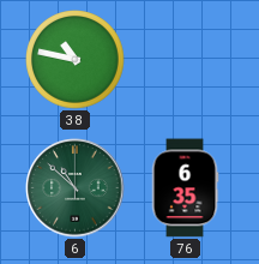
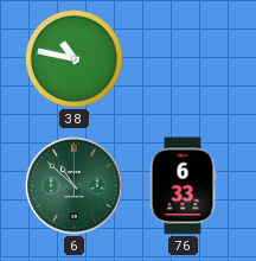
76: 6:35 -> 6:33
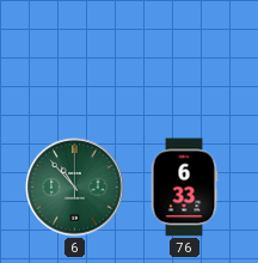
38: 10:47 -> none
6: 10:52 -> 10:53
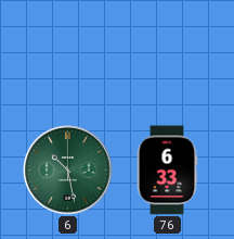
6: 10:53 -> 10:28
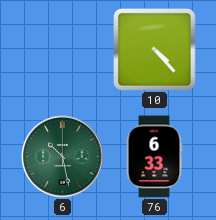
10: none -> 4:23
